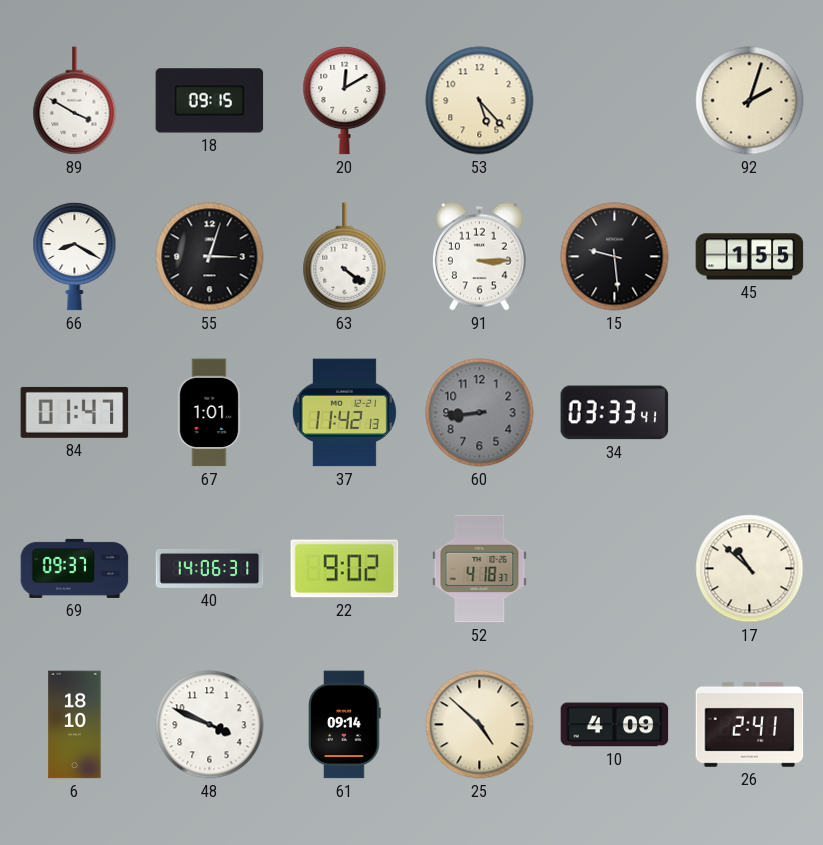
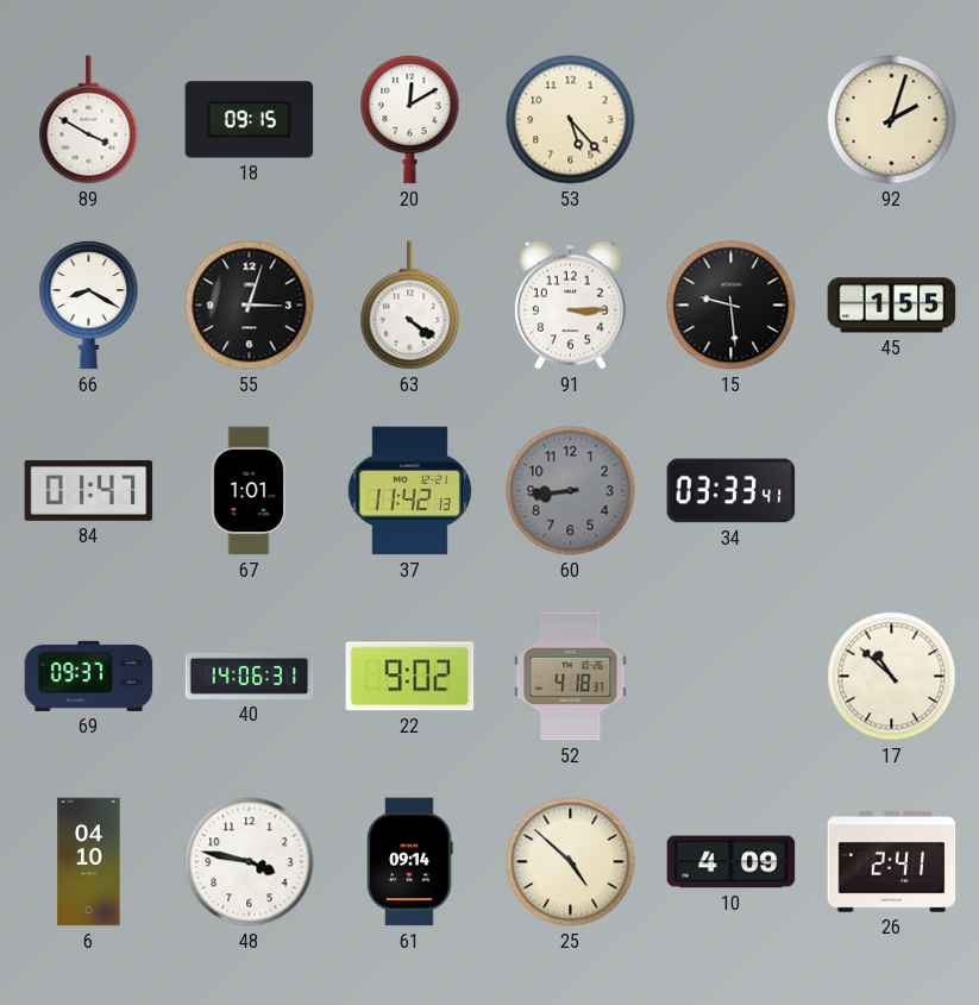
6: 18:10 -> 04:10
48: 3:49 -> 3:47
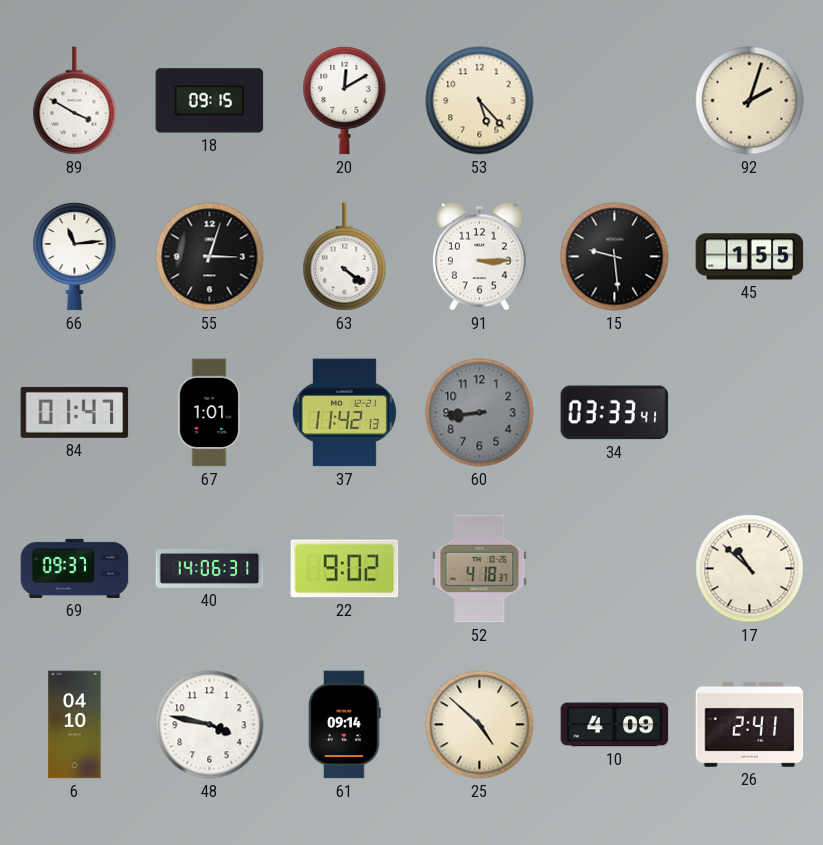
66: 8:20 -> 11:14
